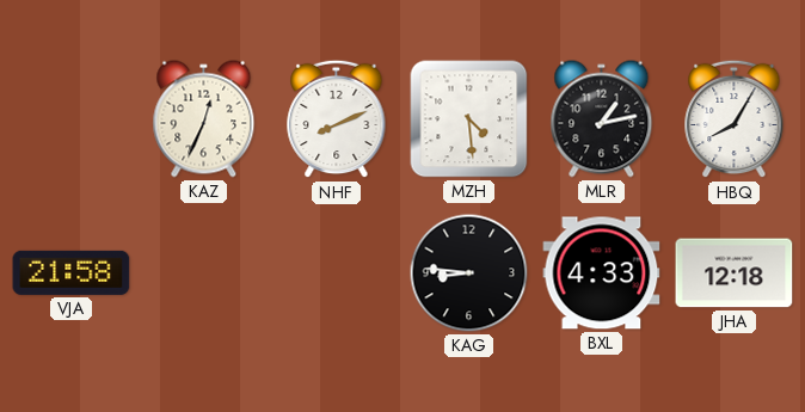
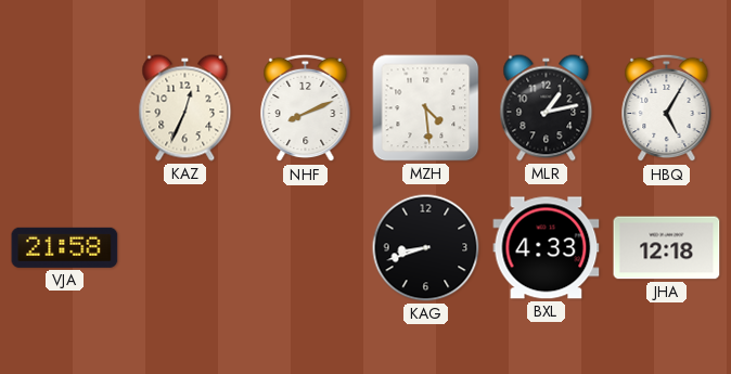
HBQ: 8:05 -> 5:05
KAG: 8:46 -> 8:42
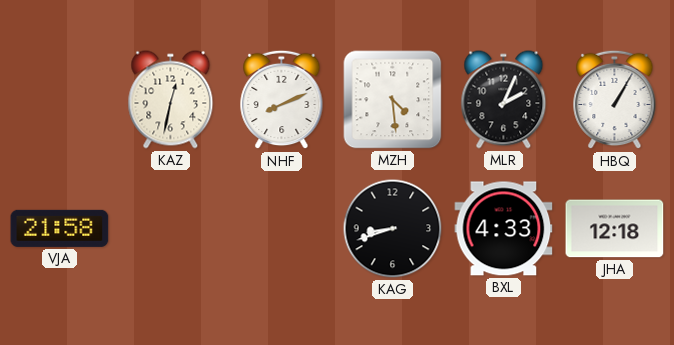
KAZ: 12:34 -> 12:32
MLR: 1:13 -> 2:04
HBQ: 5:05 -> 1:05
